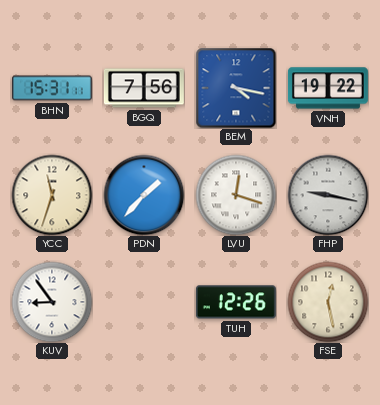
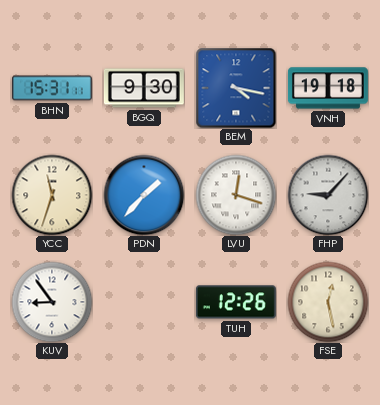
BGQ: 7:56 -> 9:30
VNH: 19:22 -> 19:18
FHP: 9:17 -> 9:07
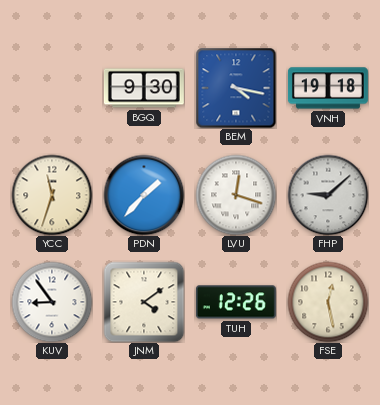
BHN: 15:31 -> none
FHP: 9:07 -> 9:08
JNM: none -> 4:09
